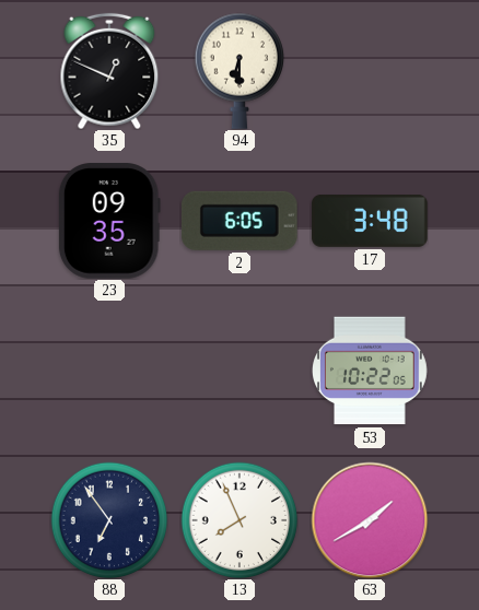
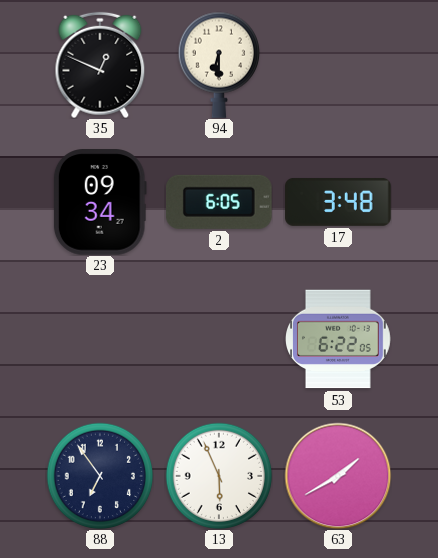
23: 09:35 -> 09:34
53: 10:22 -> 6:22
13: 7:56 -> 5:56
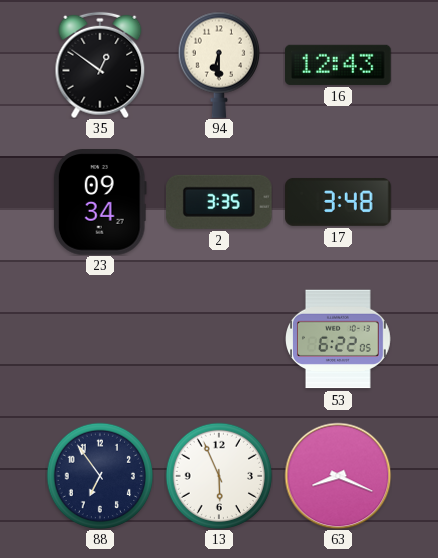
35: 12:49 -> 12:51
16: none -> 12:43
2: 6:05 -> 3:35
63: 1:40 -> 8:19
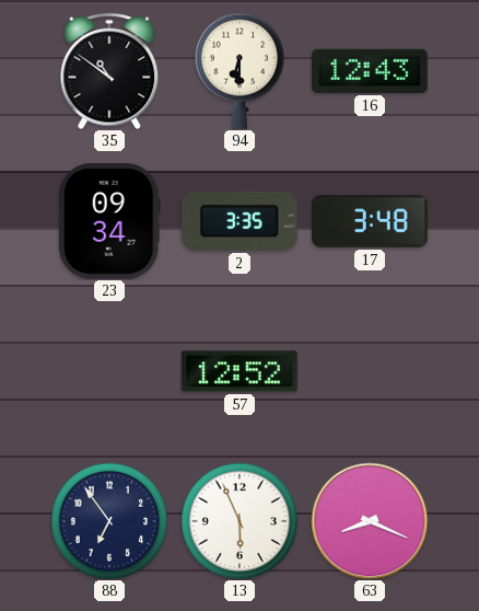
35: 12:51 -> 10:51
57: none -> 12:52
53: 6:22 -> none
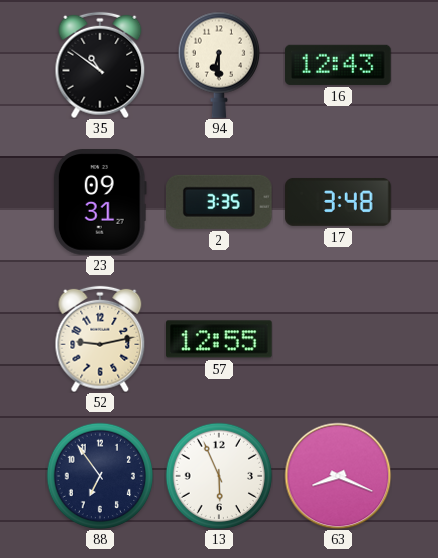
23: 09:34 -> 09:31
52: none -> 9:13
57: 12:52 -> 12:55
